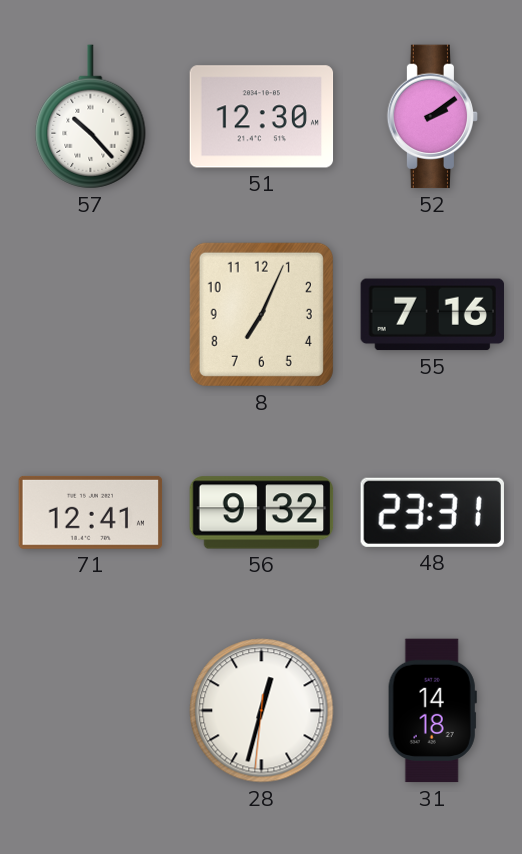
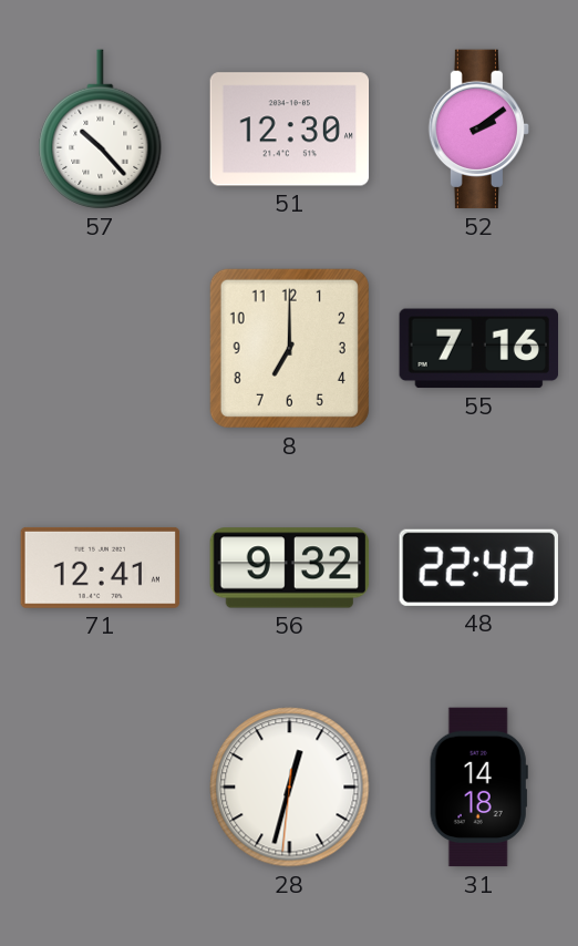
8: 7:04 -> 7:00
48: 23:31 -> 22:42
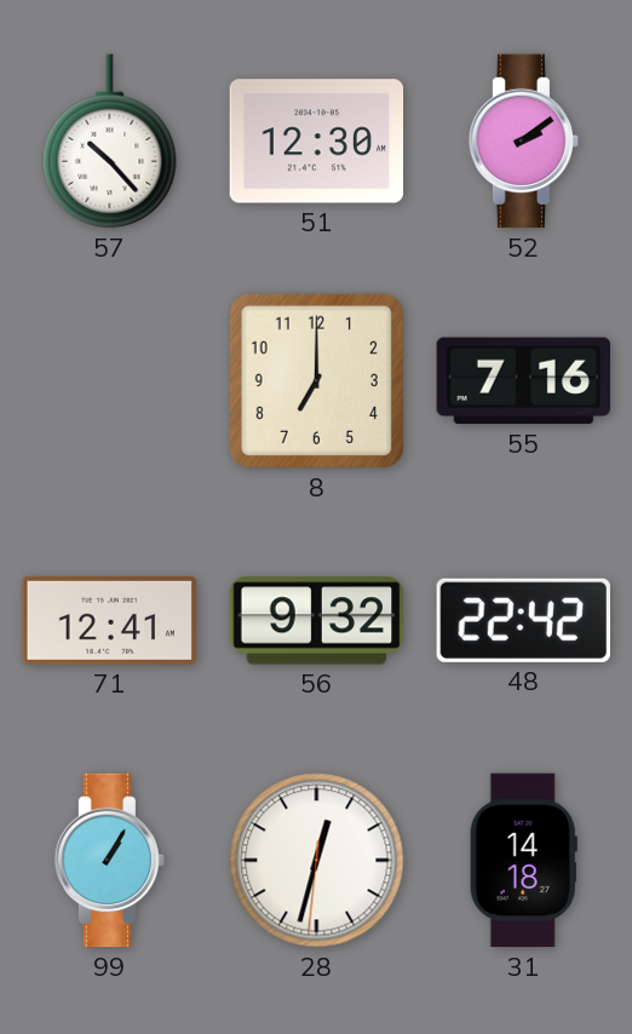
99: none -> 1:05
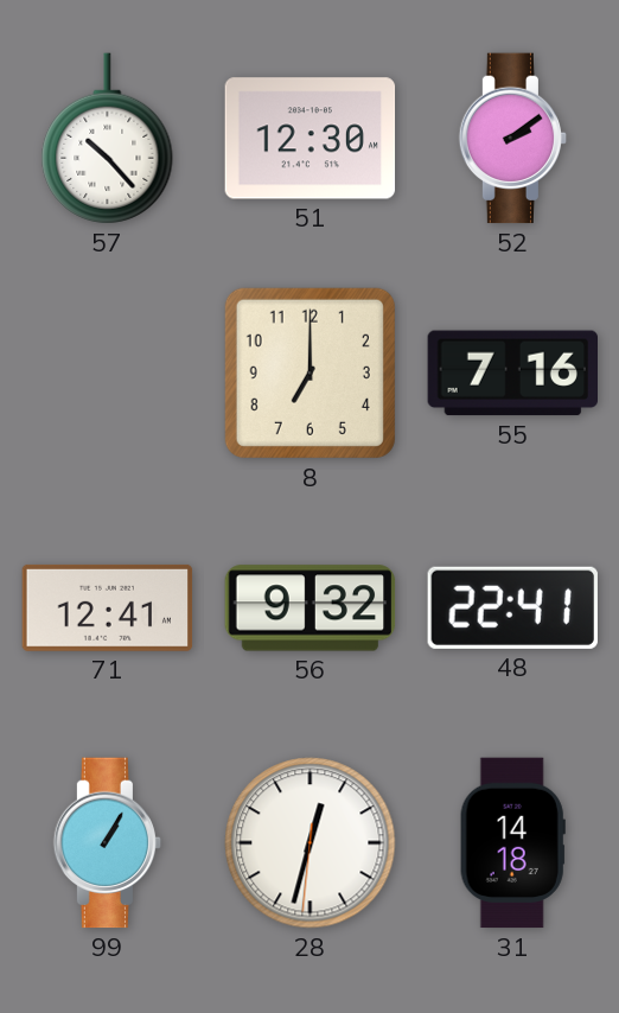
48: 22:42 -> 22:41
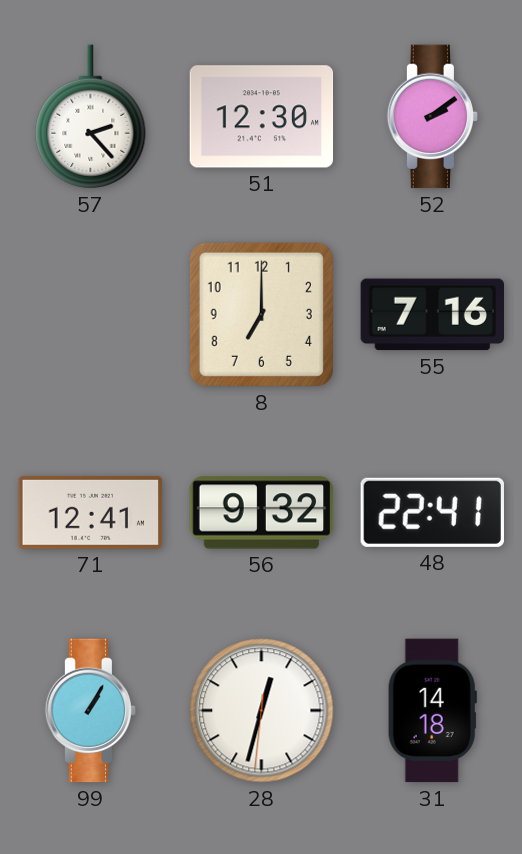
57: 10:23 -> 2:23
